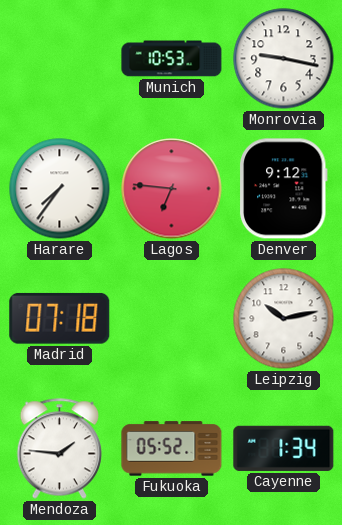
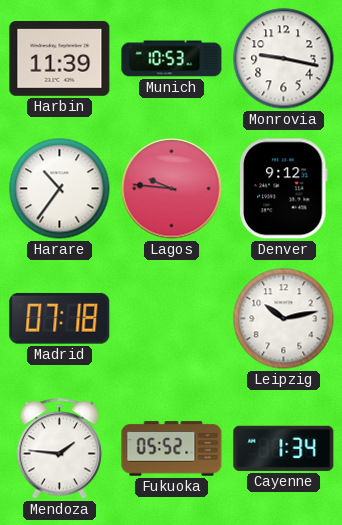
Harbin: none -> 11:39
Harare: 7:36 -> 10:36
Lagos: 6:46 -> 9:46
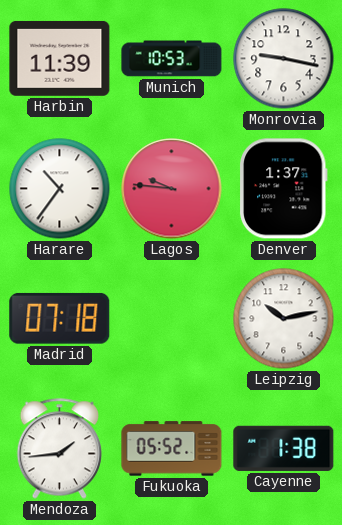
Denver: 9:12 -> 1:37
Mendoza: 1:46 -> 1:44
Cayenne: 1:34 -> 1:38
